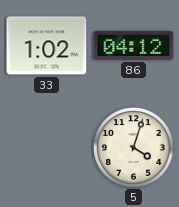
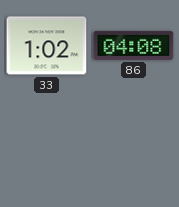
86: 04:12 -> 04:08
5: 4:03 -> none
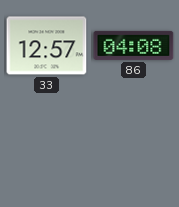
33: 1:02 -> 12:57
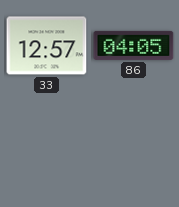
86: 04:08 -> 04:05
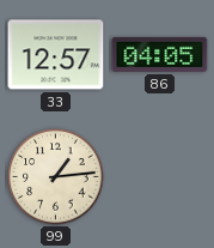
99: none -> 1:14
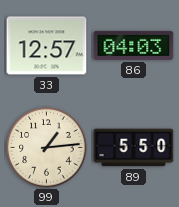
86: 04:05 -> 04:03
89: none -> 5:50
